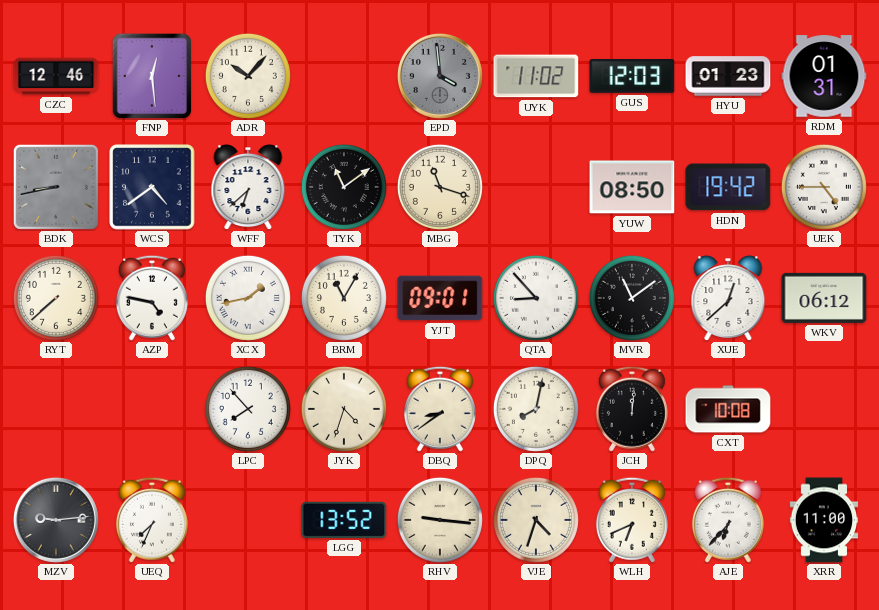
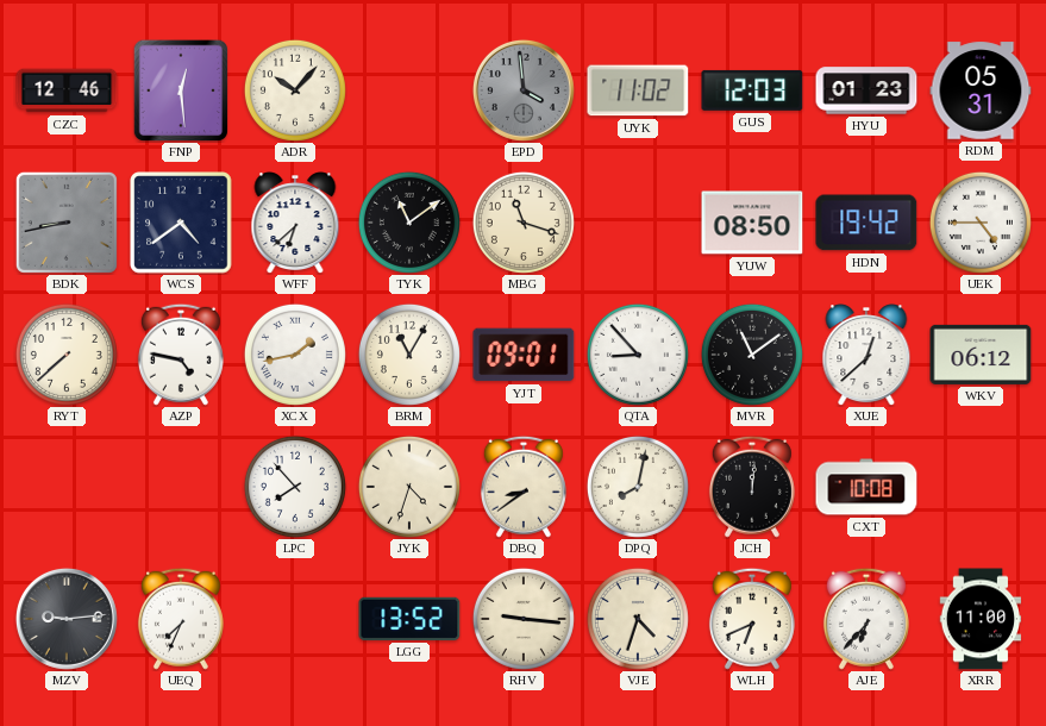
RDM: 01:31 -> 05:31
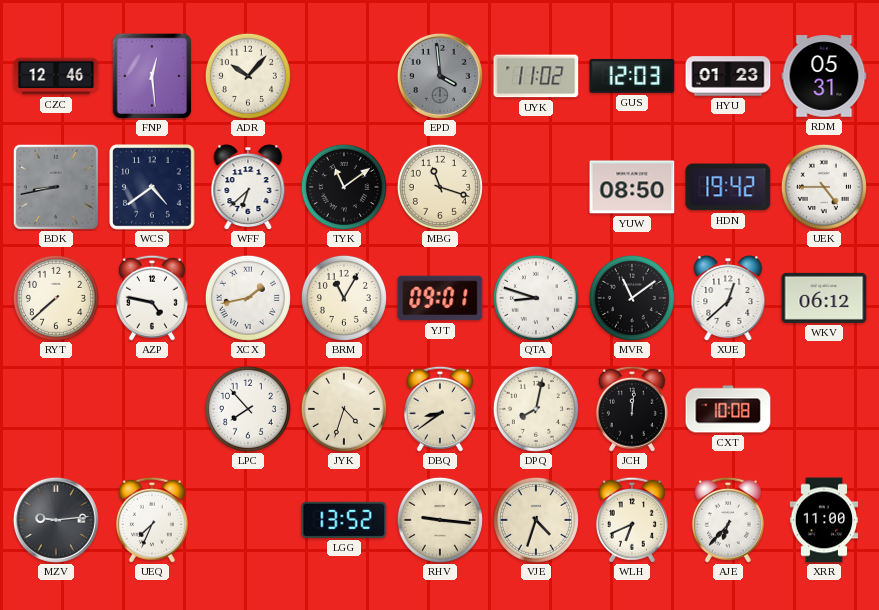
QTA: 8:53 -> 8:48
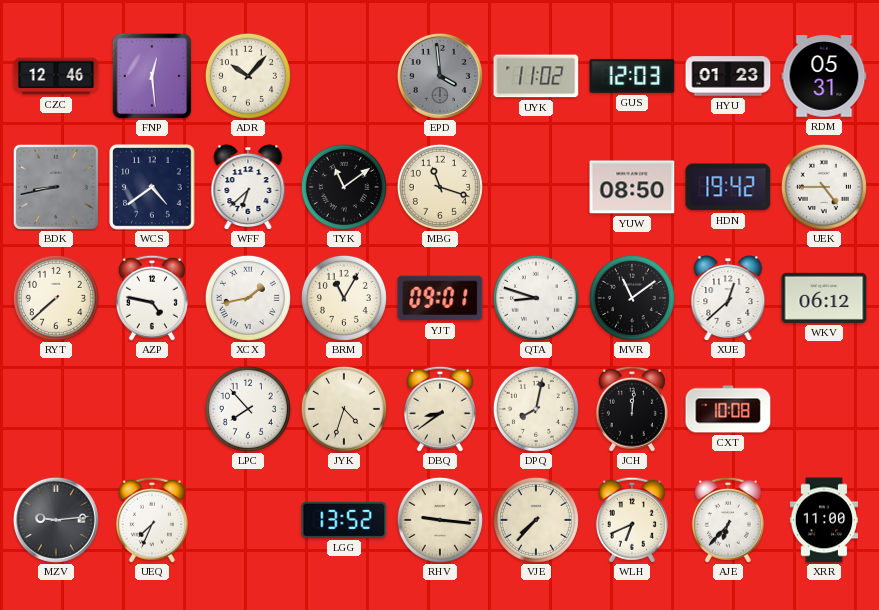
VJE: 4:33 -> 7:37
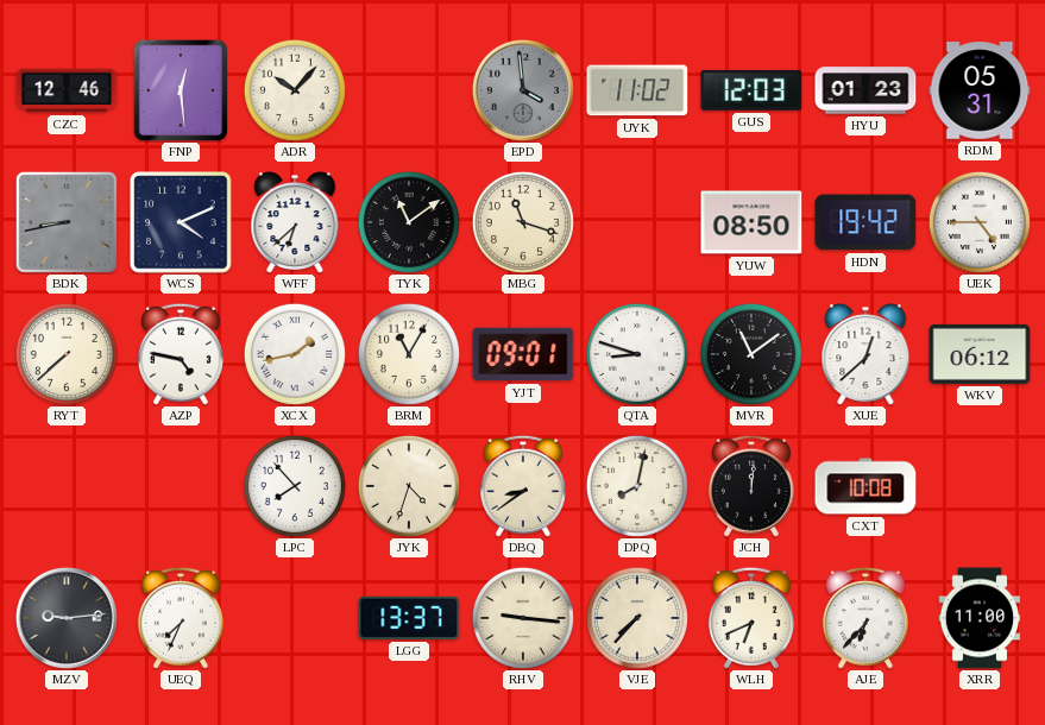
WCS: 4:39 -> 4:11
LGG: 13:52 -> 13:37
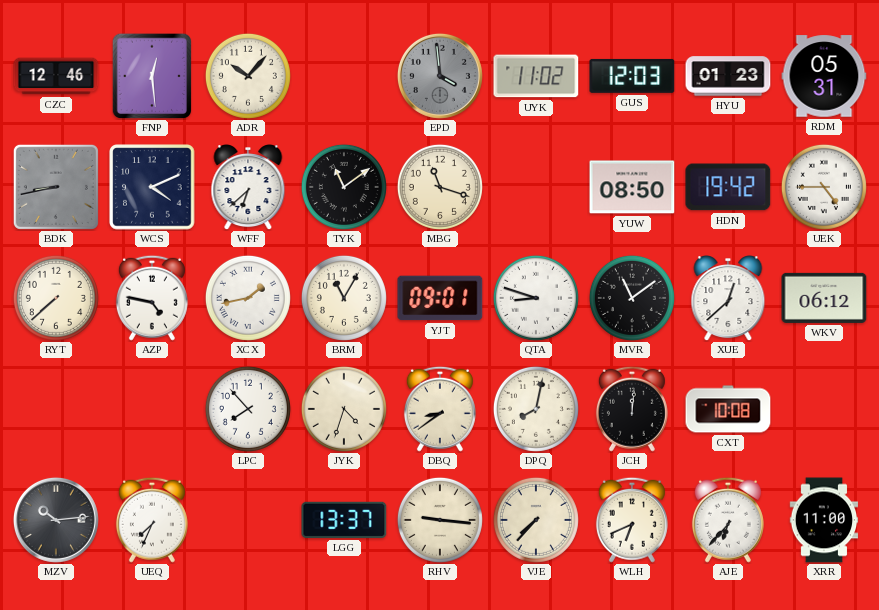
MZV: 9:14 -> 10:14
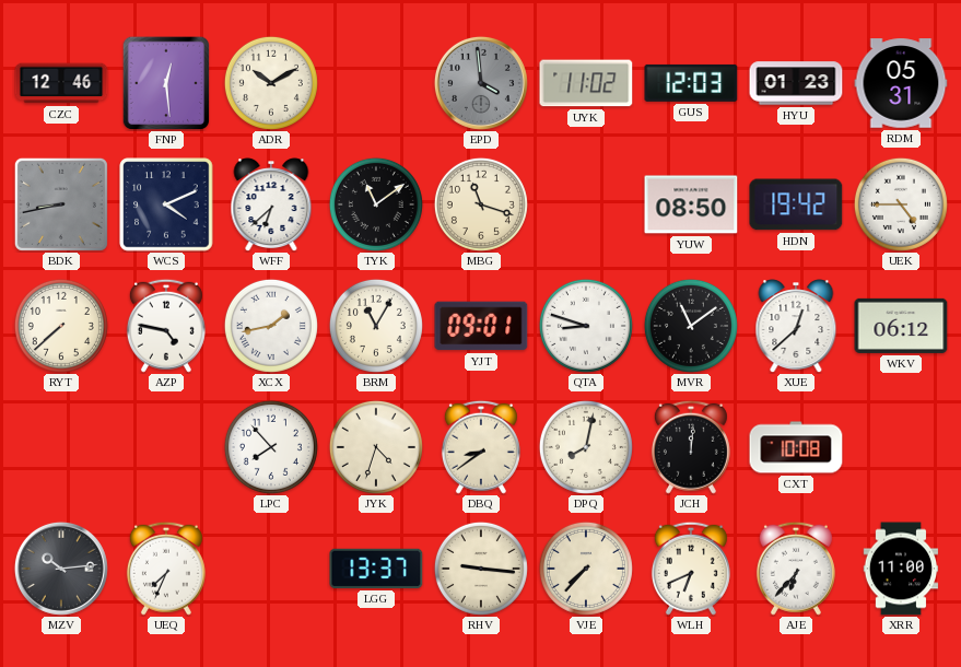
ADR: 10:07 -> 10:10
